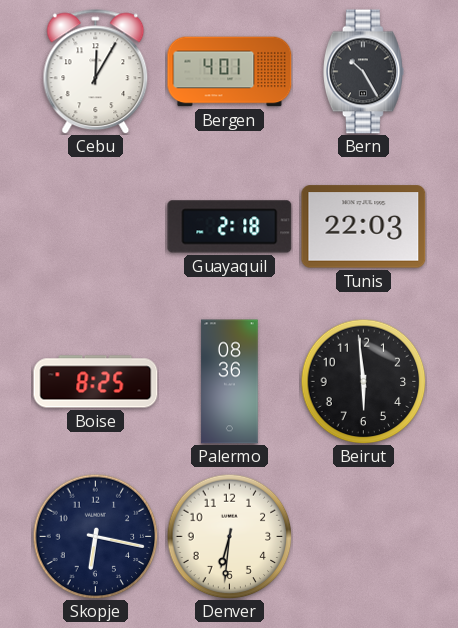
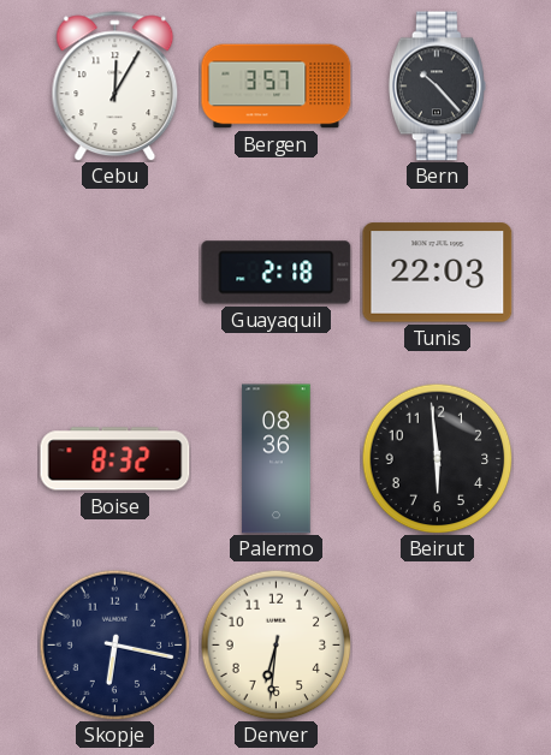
Bergen: 4:01 -> 3:57
Bern: 10:25 -> 10:23
Boise: 8:25 -> 8:32
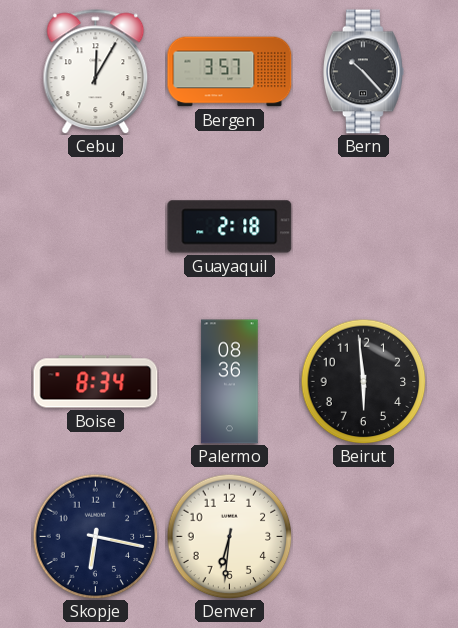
Tunis: 22:03 -> none
Boise: 8:32 -> 8:34
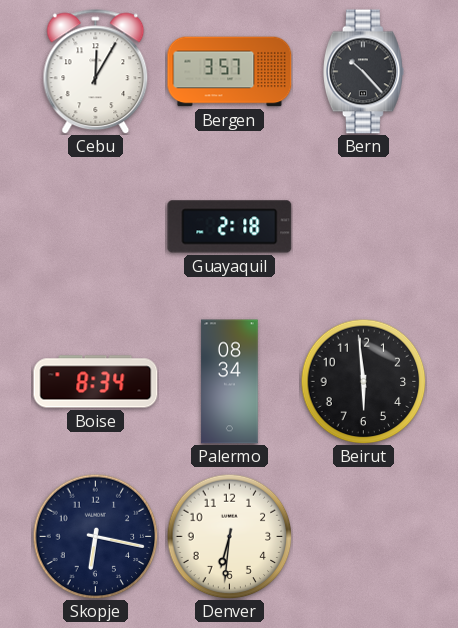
Palermo: 08:36 -> 08:34
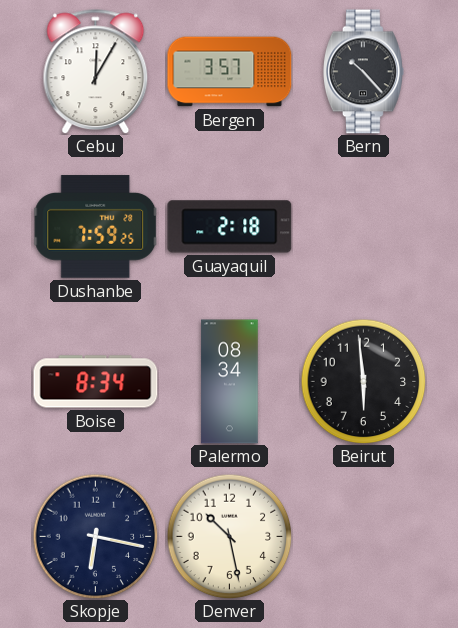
Dushanbe: none -> 7:59
Denver: 6:31 -> 10:28
